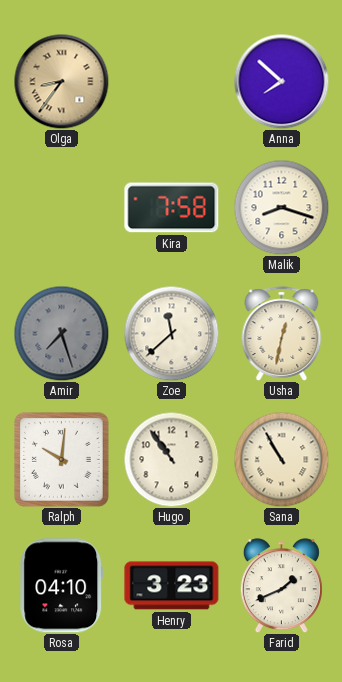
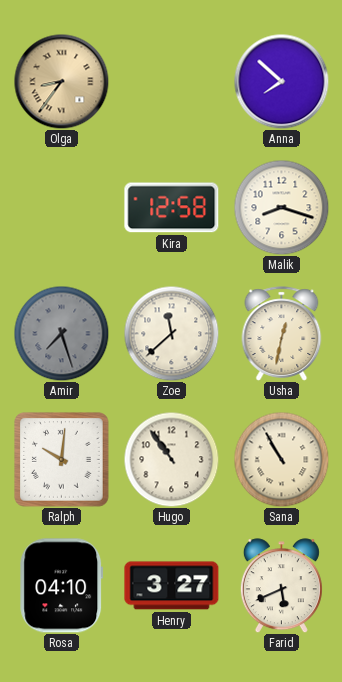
Kira: 7:58 -> 12:58
Henry: 3:23 -> 3:27
Farid: 1:41 -> 5:41
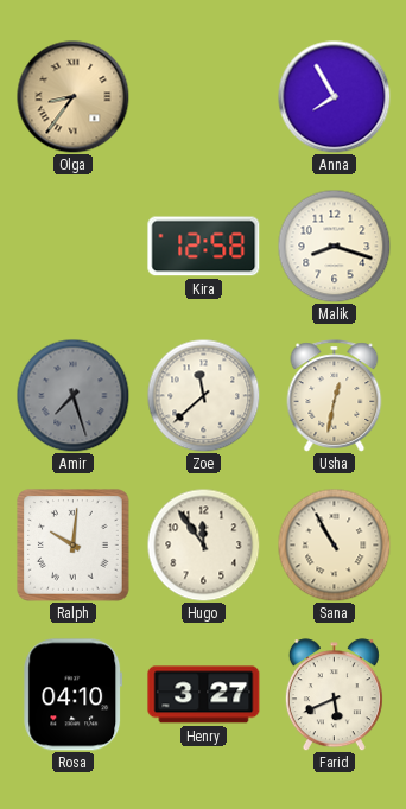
Anna: 7:52 -> 7:55
Hugo: 10:54 -> 11:54
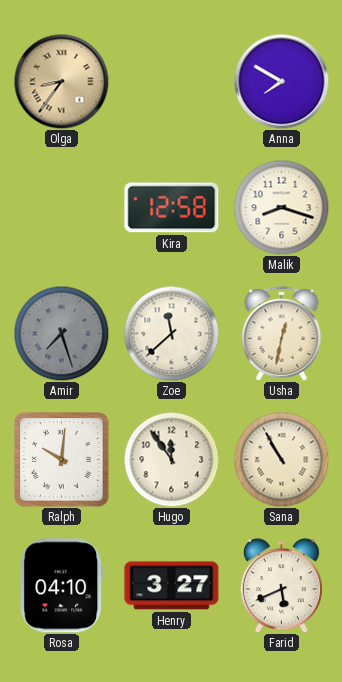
Anna: 7:55 -> 7:50
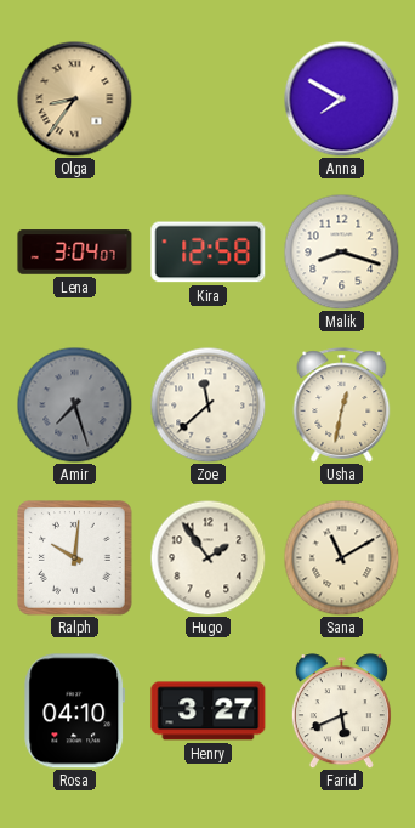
Lena: none -> 3:04
Hugo: 11:54 -> 1:54
Sana: 10:55 -> 11:10
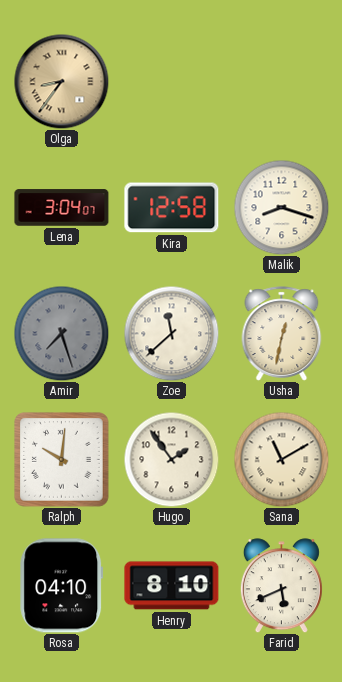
Anna: 7:50 -> none
Henry: 3:27 -> 8:10
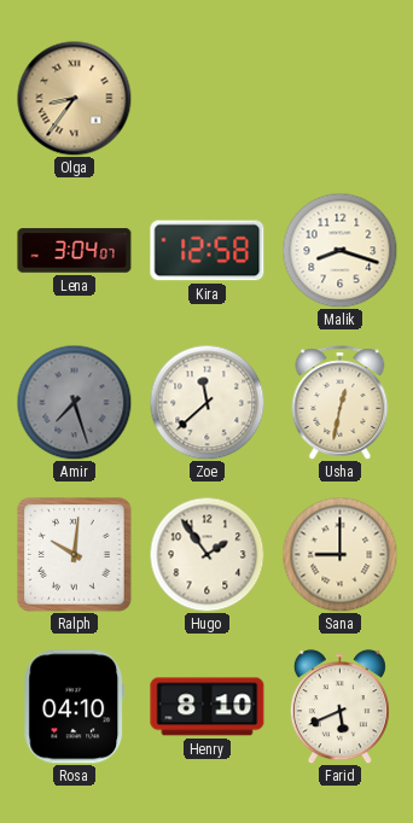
Sana: 11:10 -> 9:00
